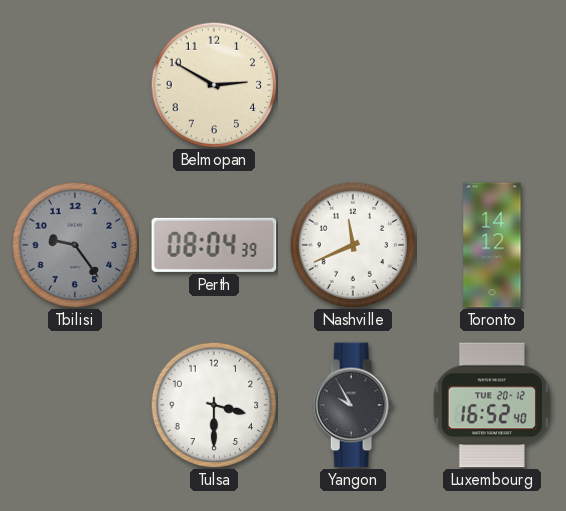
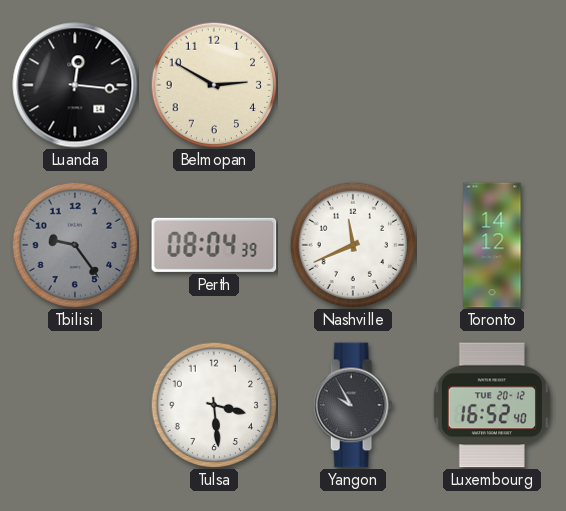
Luanda: none -> 12:16
Tulsa: 3:30 -> 3:29
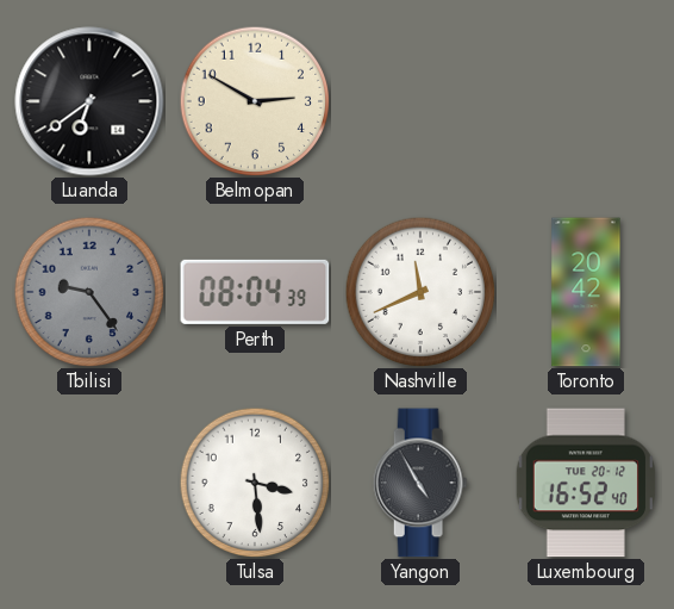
Luanda: 12:16 -> 6:39
Toronto: 14:12 -> 20:42
Yangon: 9:55 -> 4:55
